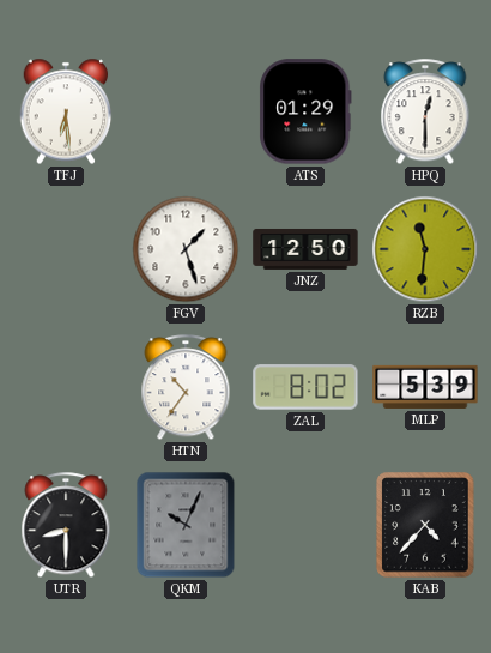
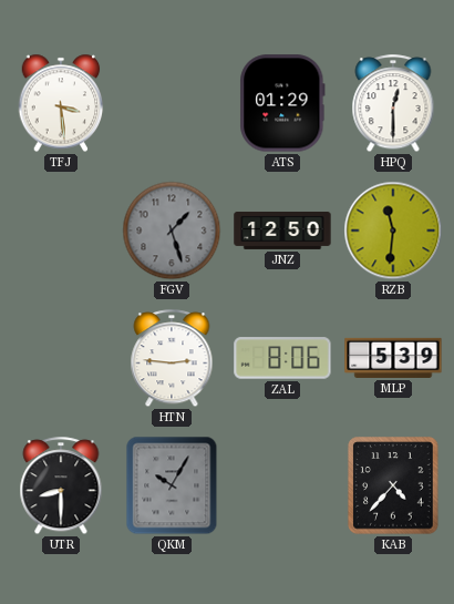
TFJ: 6:29 -> 3:29
FGV dial: white -> grey
HTN: 10:36 -> 2:46
ZAL: 8:02 -> 8:06
QKM: 10:04 -> 10:05
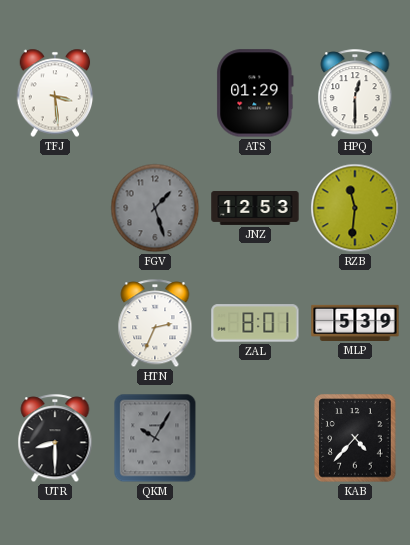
JNZ: 12:50 -> 12:53
HTN: 2:46 -> 2:34
ZAL: 8:06 -> 8:01
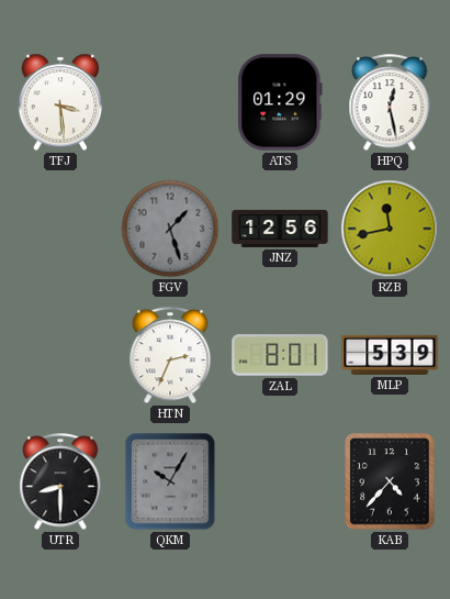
HPQ: 12:30 -> 12:28
JNZ: 12:53 -> 12:56
RZB: 11:31 -> 11:43
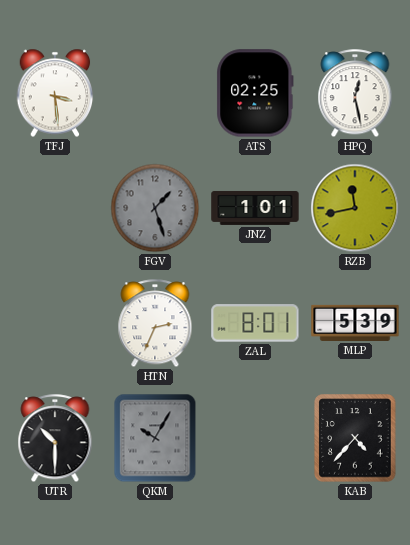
ATS: 01:29 -> 02:25
JNZ: 12:56 -> 1:01
UTR: 8:30 -> 10:30
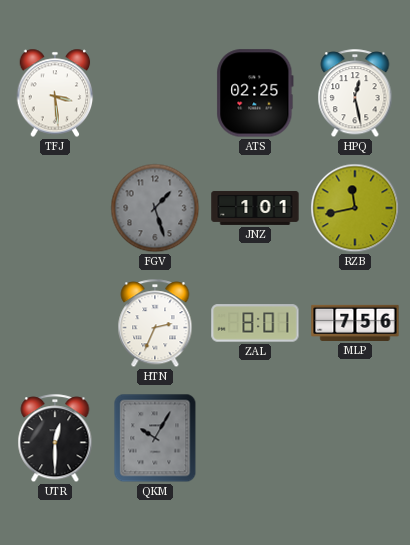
MLP: 5:39 -> 7:56
UTR: 10:30 -> 12:30
KAB: 4:37 -> none
